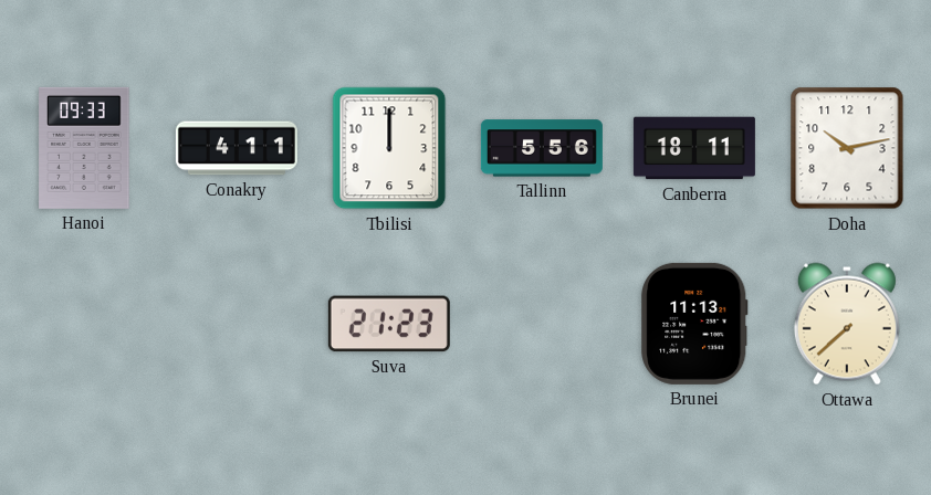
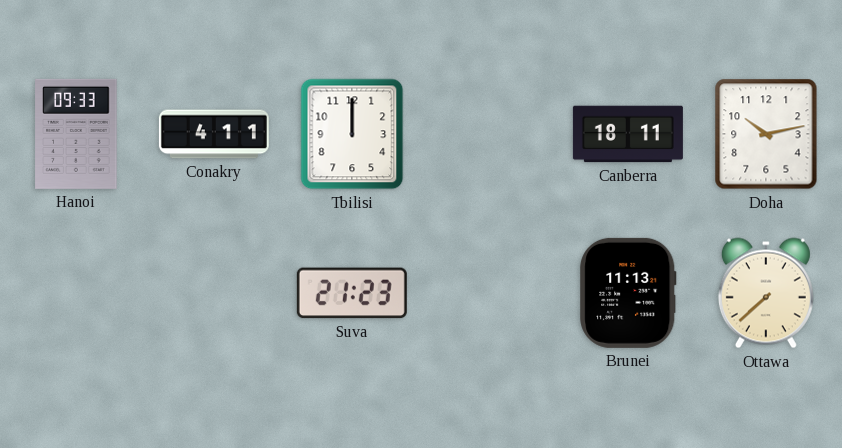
Tallinn: 5:56 -> none
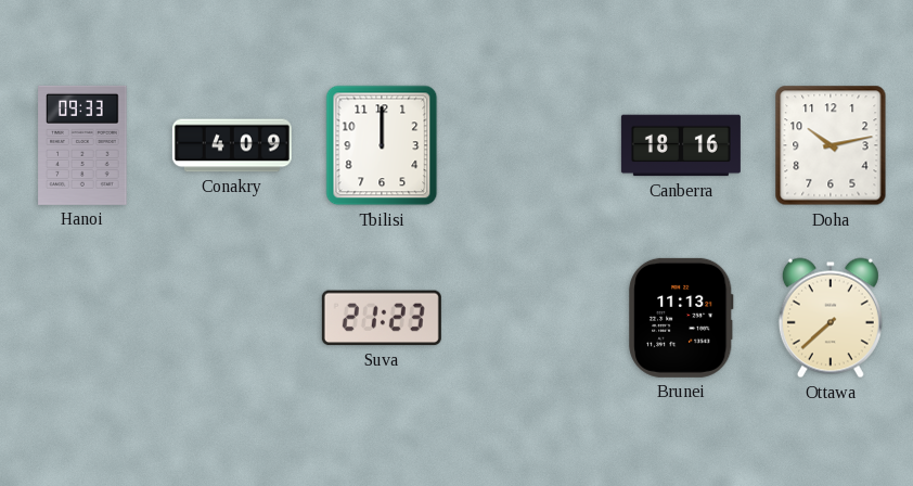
Conakry: 4:11 -> 4:09
Canberra: 18:11 -> 18:16
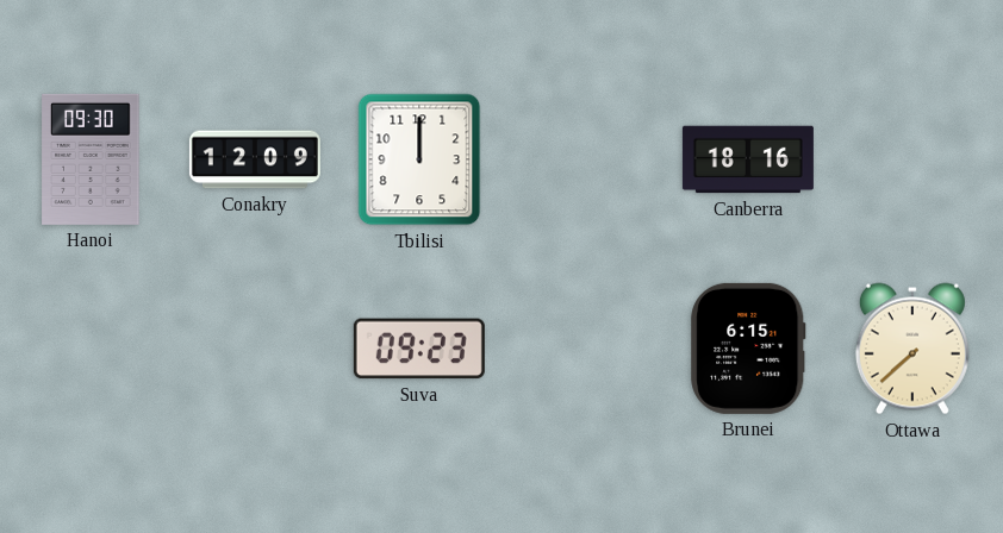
Hanoi: 09:33 -> 09:30
Conakry: 4:09 -> 12:09
Doha: 10:13 -> none
Suva: 21:23 -> 09:23
Brunei: 11:13 -> 6:15
